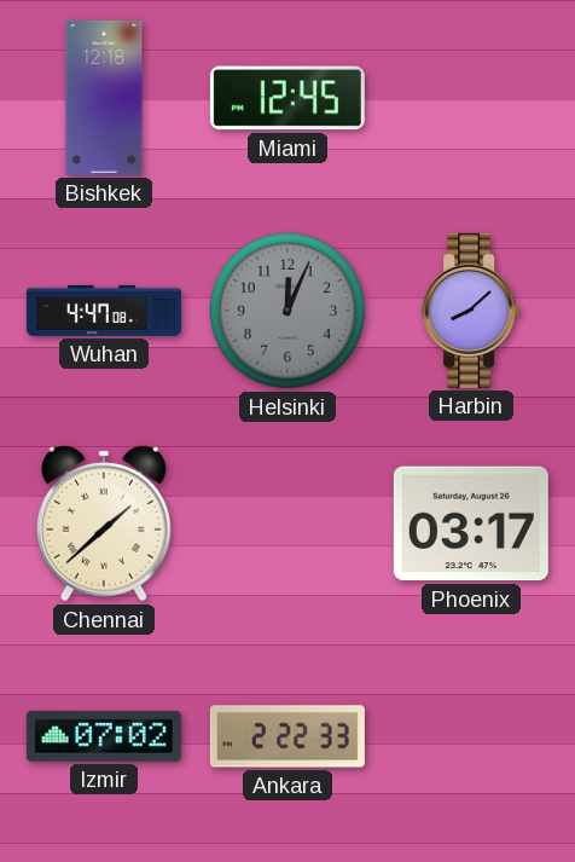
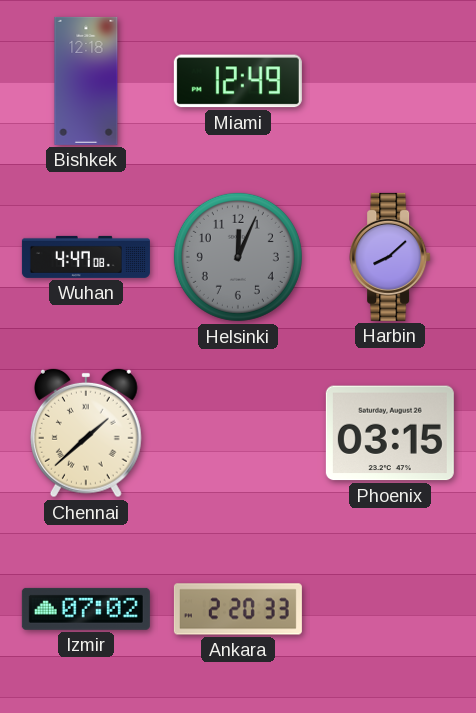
Miami: 12:45 -> 12:49
Phoenix: 03:17 -> 03:15
Ankara: 2:22 -> 2:20
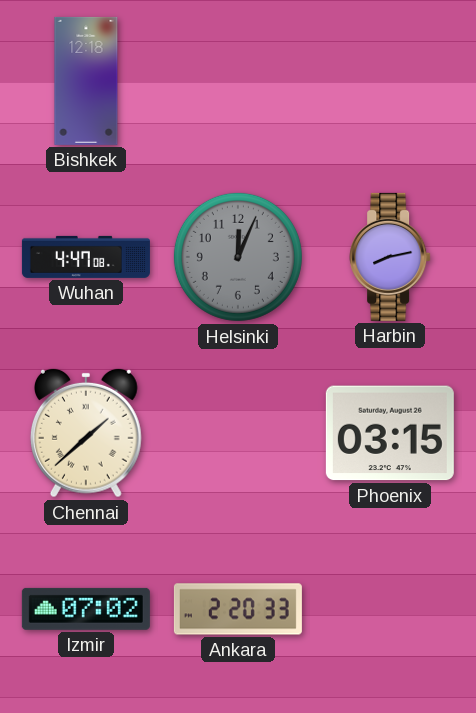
Miami: 12:49 -> none
Harbin: 8:08 -> 8:13
